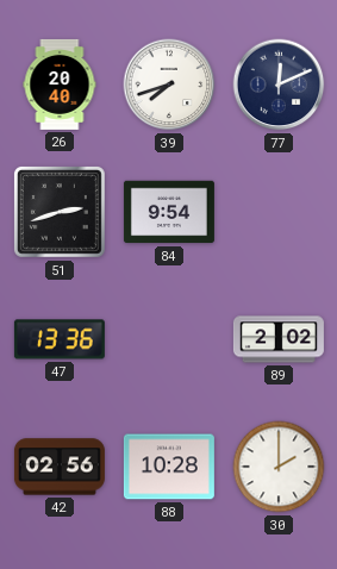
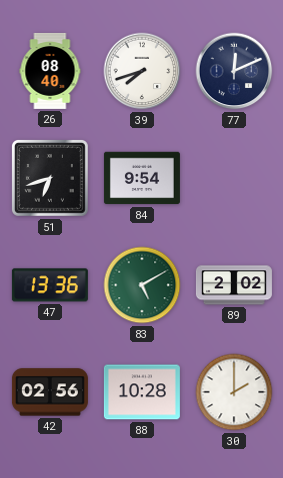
26: 20:40 -> 08:40
51: 2:42 -> 6:42
83: none -> 5:10
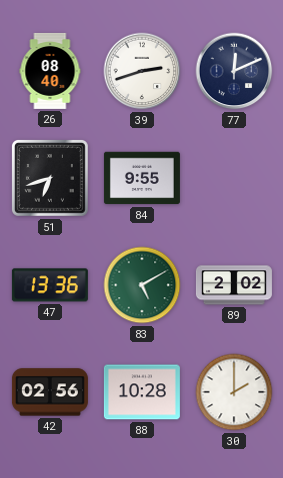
39: 7:42 -> 2:42
84: 9:54 -> 9:55
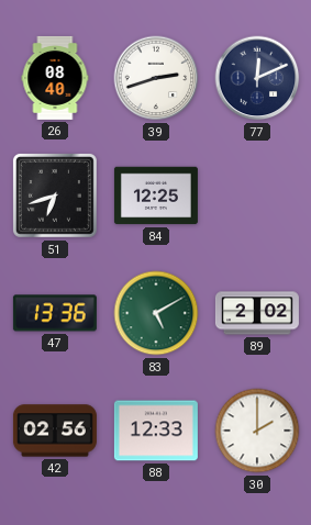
84: 9:55 -> 12:25
88: 10:28 -> 12:33
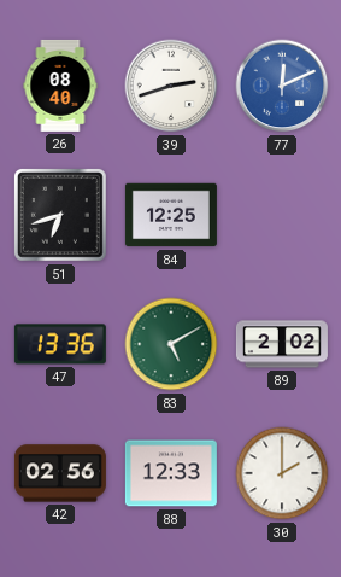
77 dial: navy -> blue
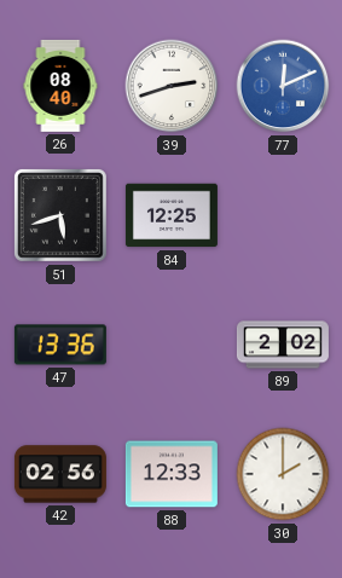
51: 6:42 -> 5:42
83: 5:10 -> none
